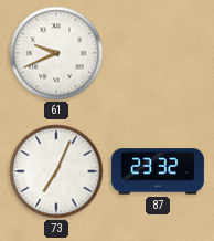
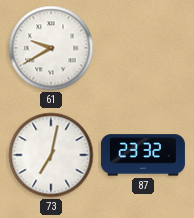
61: 9:41 -> 9:40
73: 7:04 -> 7:02
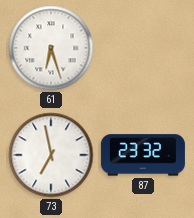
61: 9:40 -> 6:27
73: 7:02 -> 6:58
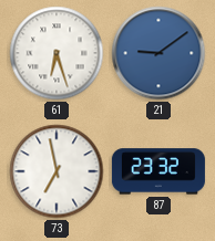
21: none -> 9:09
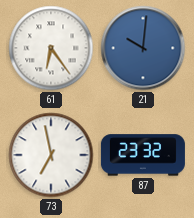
61: 6:27 -> 6:24
21: 9:09 -> 10:01
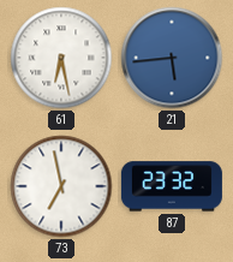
61: 6:24 -> 6:28
21: 10:01 -> 5:44
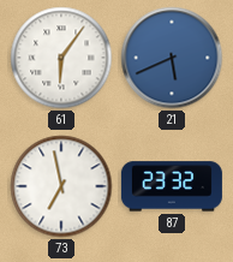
61: 6:28 -> 6:06
21: 5:44 -> 5:41
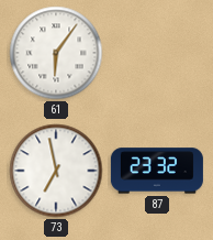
21: 5:41 -> none
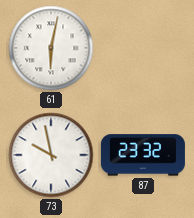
61: 6:06 -> 6:02
73: 6:58 -> 9:58
